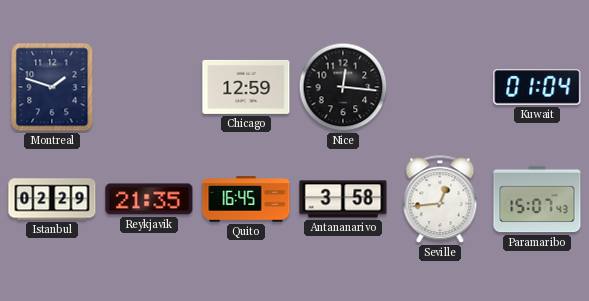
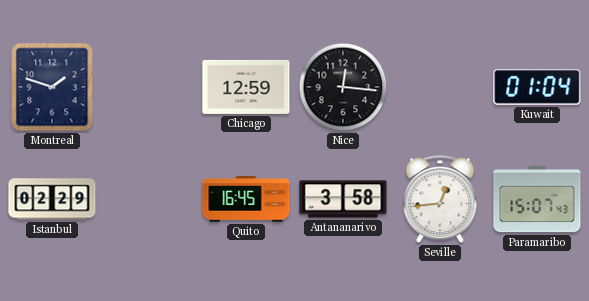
Reykjavik: 21:35 -> none
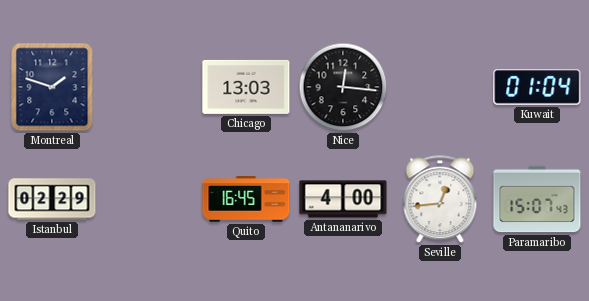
Chicago: 12:59 -> 13:03
Antananarivo: 3:58 -> 4:00
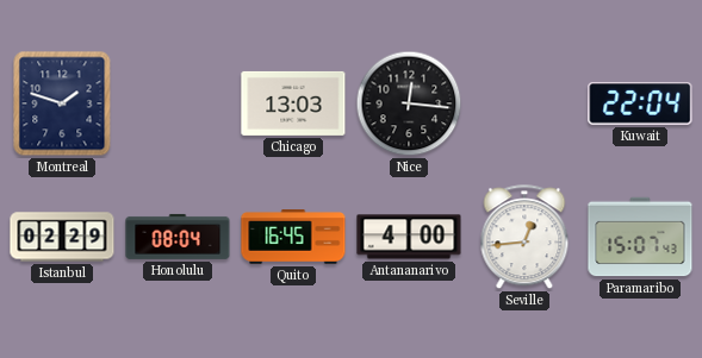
Kuwait: 01:04 -> 22:04
Honolulu: none -> 08:04
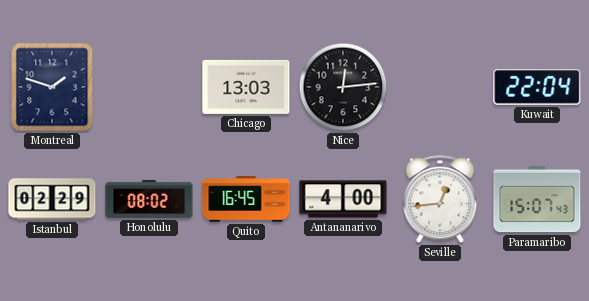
Nice: 12:16 -> 12:14
Honolulu: 08:04 -> 08:02
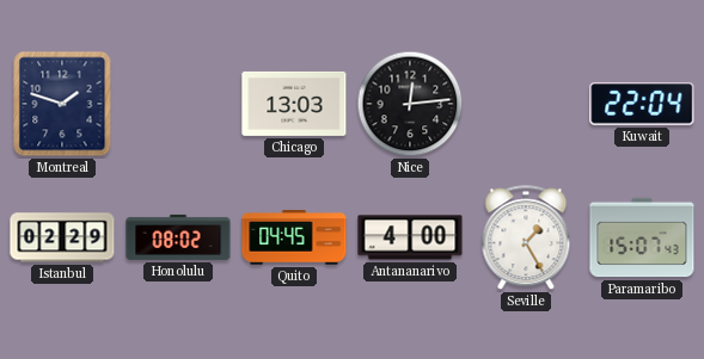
Quito: 16:45 -> 04:45
Seville: 12:44 -> 1:25
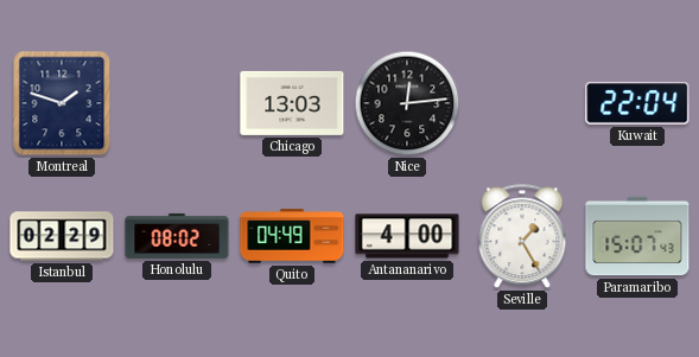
Quito: 04:45 -> 04:49
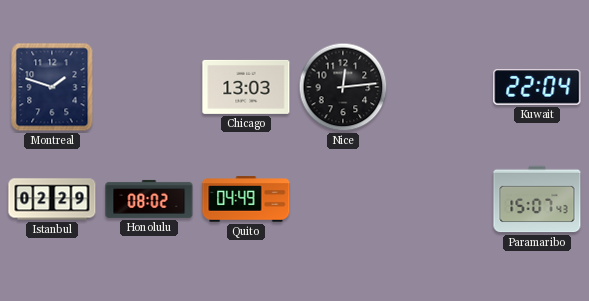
Antananarivo: 4:00 -> none
Seville: 1:25 -> none
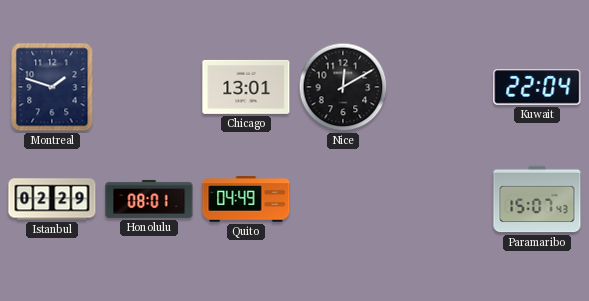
Chicago: 13:03 -> 13:01
Nice: 12:14 -> 12:10
Honolulu: 08:02 -> 08:01
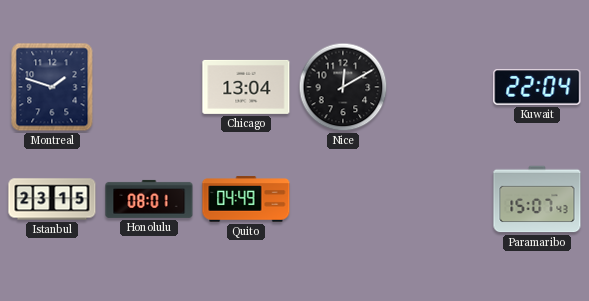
Chicago: 13:01 -> 13:04
Istanbul: 02:29 -> 23:15
